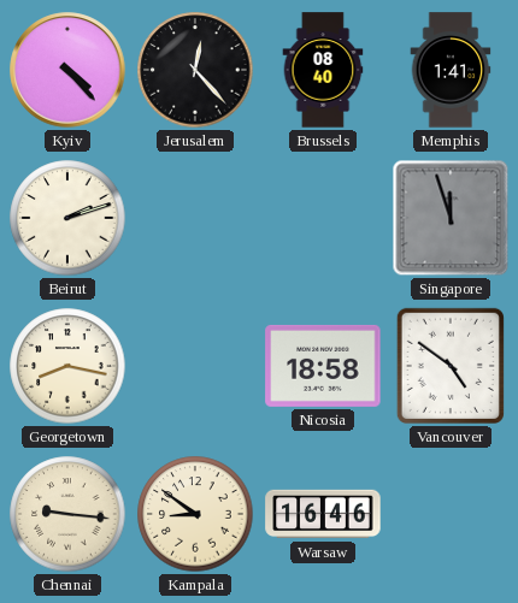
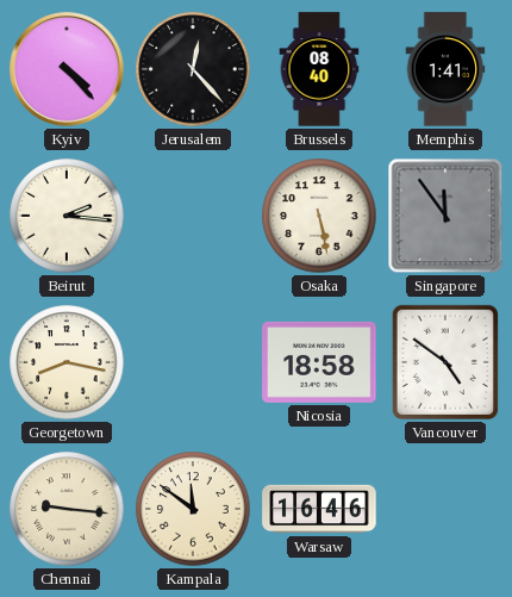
Beirut: 2:12 -> 2:16
Osaka: none -> 5:28
Singapore: 11:57 -> 11:54
Kampala: 8:51 -> 11:51
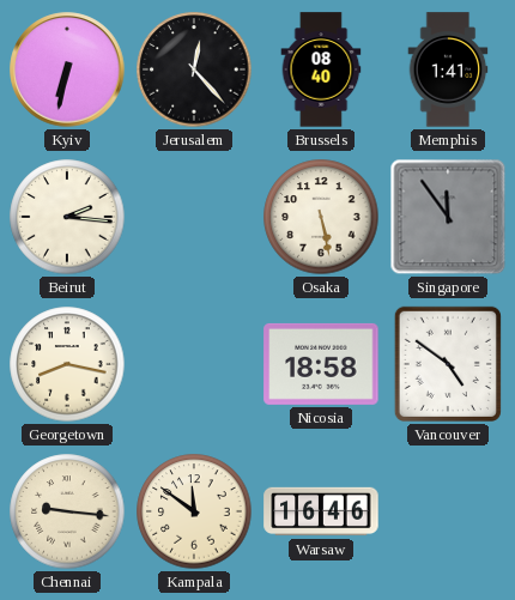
Kyiv: 4:23 -> 6:32
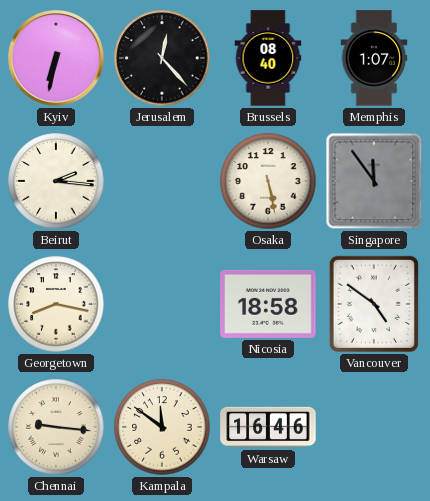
Memphis: 1:41 -> 1:07
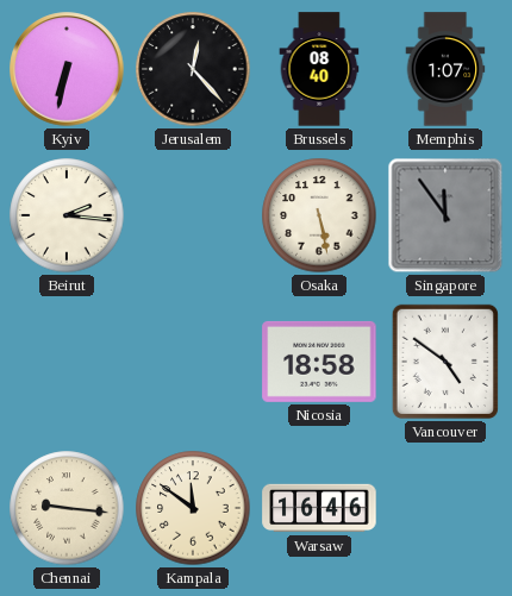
Georgetown: 8:17 -> none
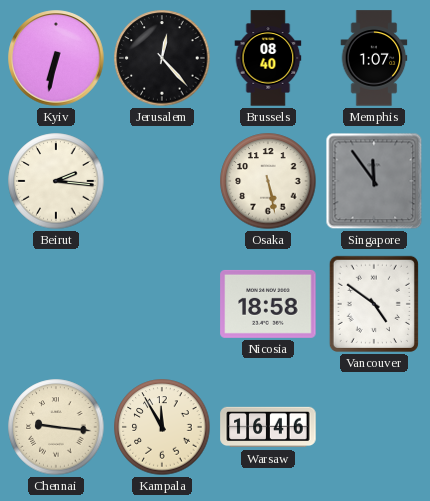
Kampala: 11:51 -> 11:55
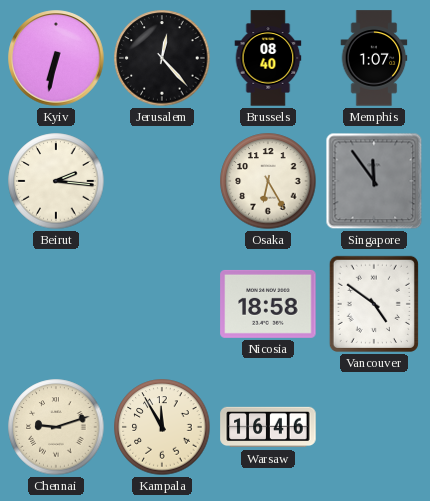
Osaka: 5:28 -> 6:25
Chennai: 9:16 -> 9:12
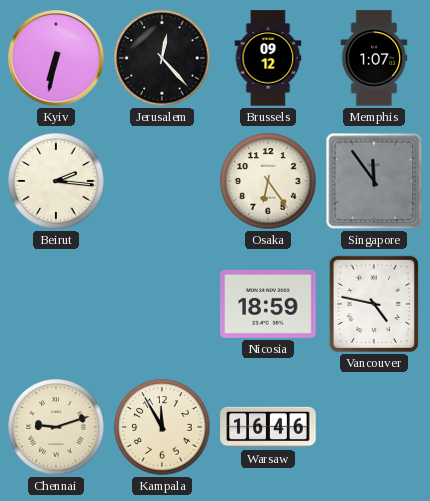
Brussels: 08:40 -> 09:12
Osaka: 6:25 -> 6:24
Nicosia: 18:58 -> 18:59
Vancouver: 4:51 -> 4:47
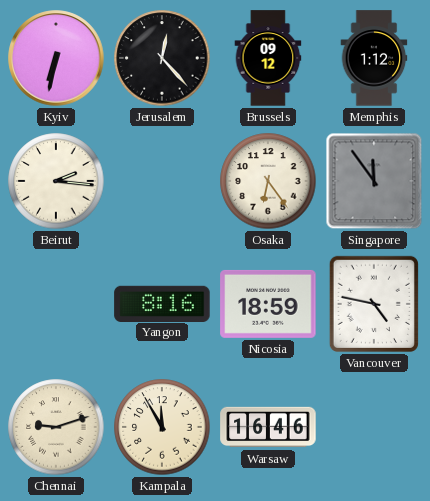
Memphis: 1:07 -> 1:12
Yangon: none -> 8:16
